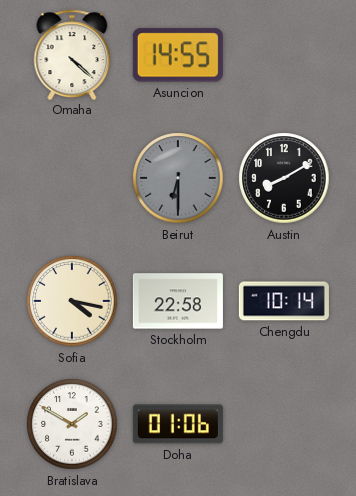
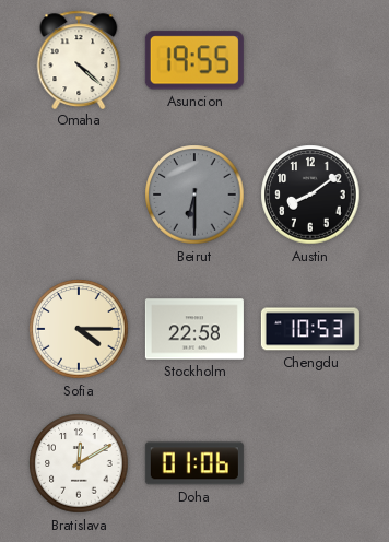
Asuncion: 14:55 -> 19:55
Austin: 8:10 -> 8:09
Sofia: 4:17 -> 4:15
Chengdu: 10:14 -> 10:53
Bratislava: 1:50 -> 12:10
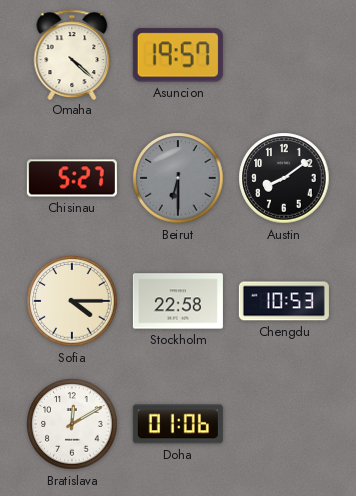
Asuncion: 19:55 -> 19:57
Chisinau: none -> 5:27
